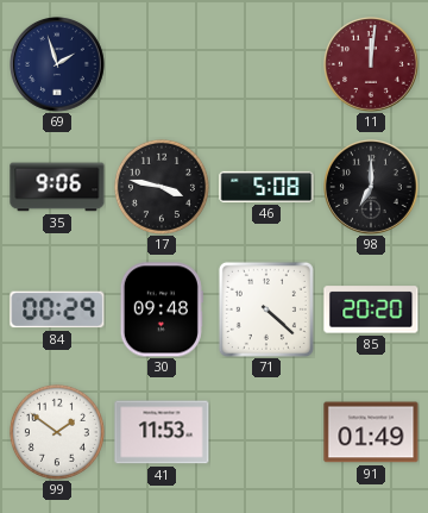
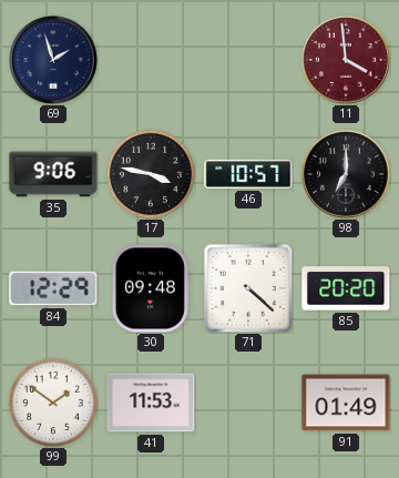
11: 12:01 -> 3:59
46: 5:08 -> 10:57
84: 00:29 -> 12:29
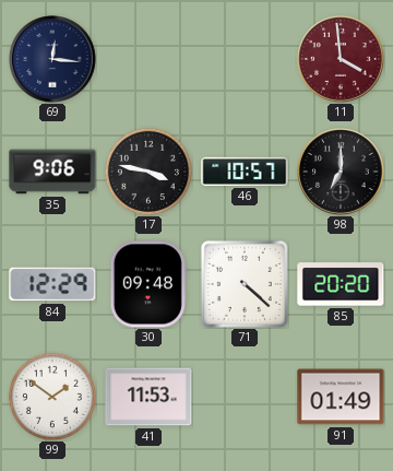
69: 1:57 -> 12:16
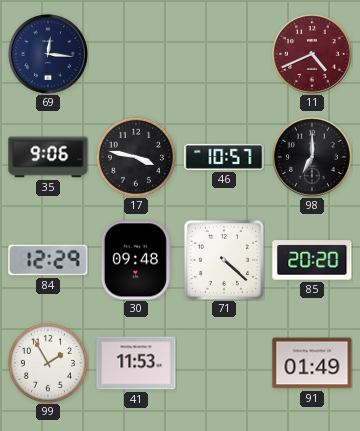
11: 3:59 -> 4:41
99: 1:51 -> 1:55
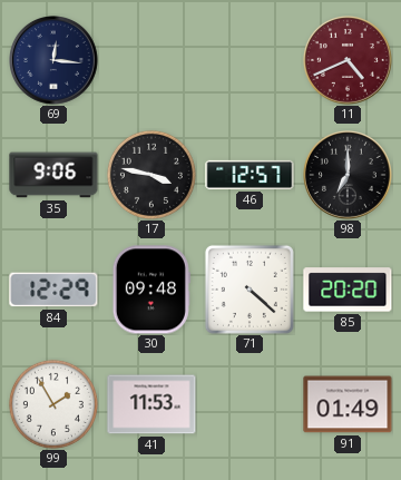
46: 10:57 -> 12:57
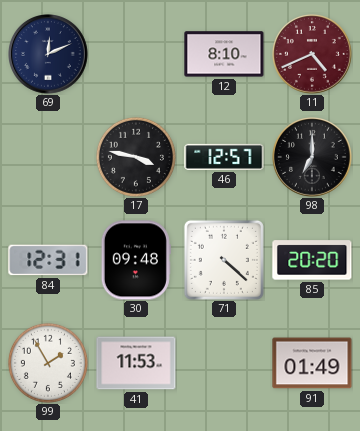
69: 12:16 -> 12:11
12: none -> 8:10
35: 9:06 -> none
84: 12:29 -> 12:31
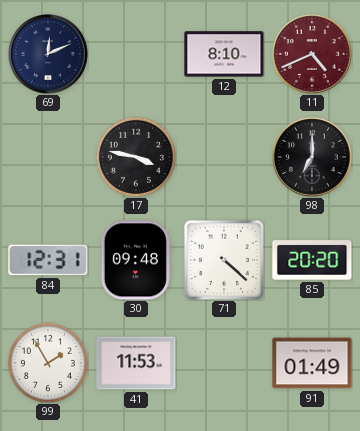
46: 12:57 -> none
